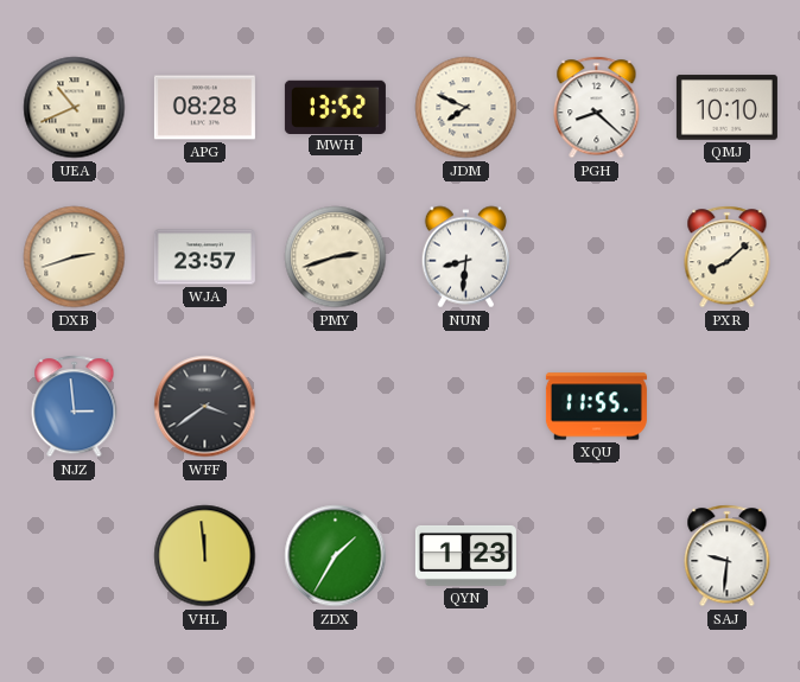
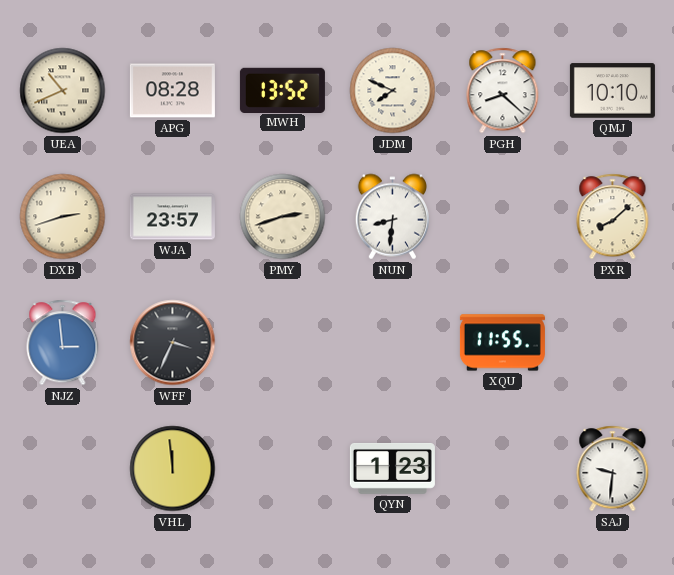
WFF: 3:39 -> 3:34
ZDX: 1:35 -> none
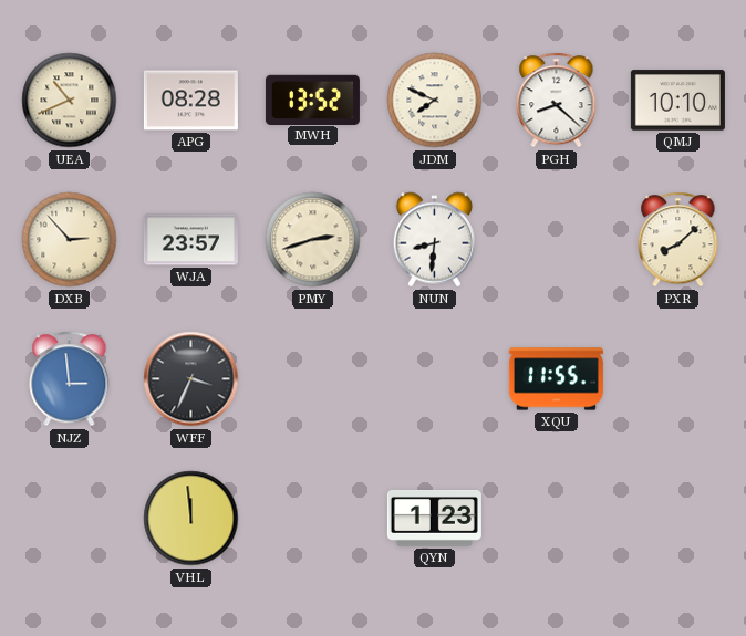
DXB: 2:42 -> 2:53
SAJ: 9:31 -> none
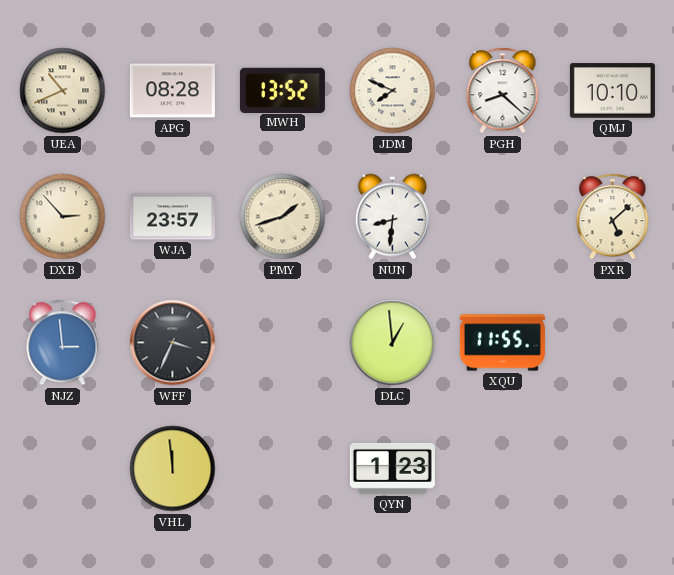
PMY: 2:42 -> 1:42
PXR: 8:08 -> 5:08
DLC: none -> 12:59
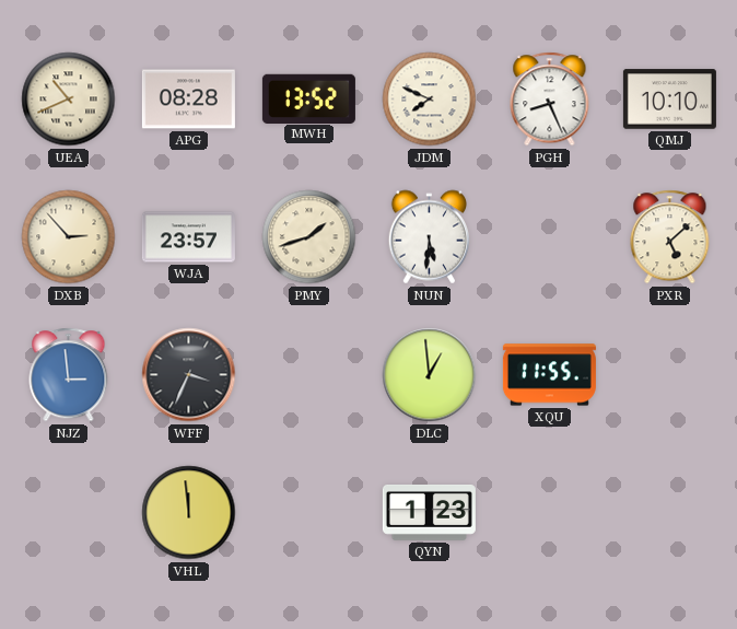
PGH: 8:22 -> 8:26
NUN: 8:31 -> 5:31
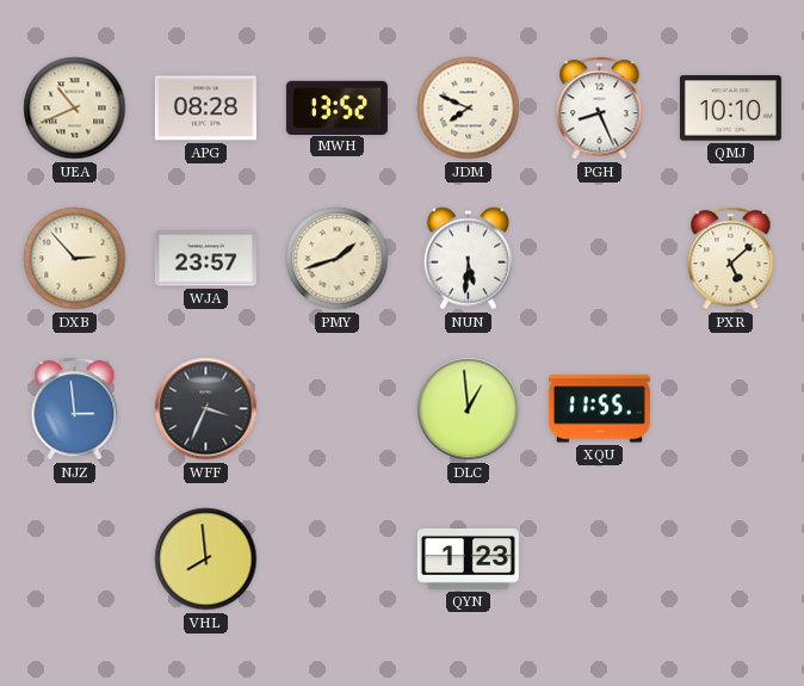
VHL: 11:59 -> 7:59
